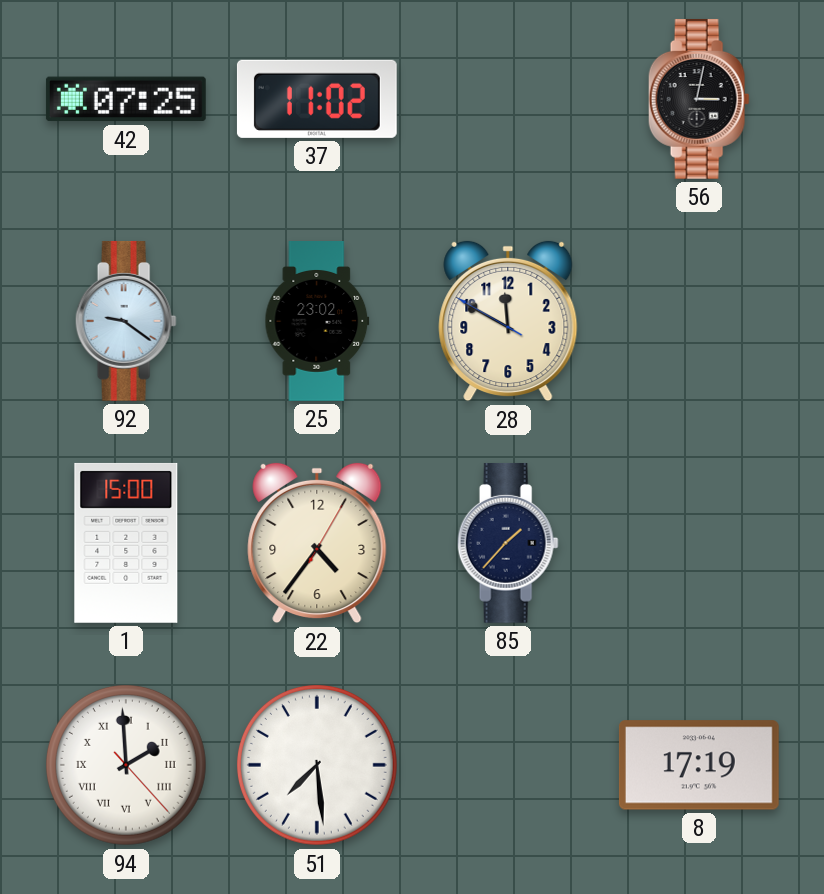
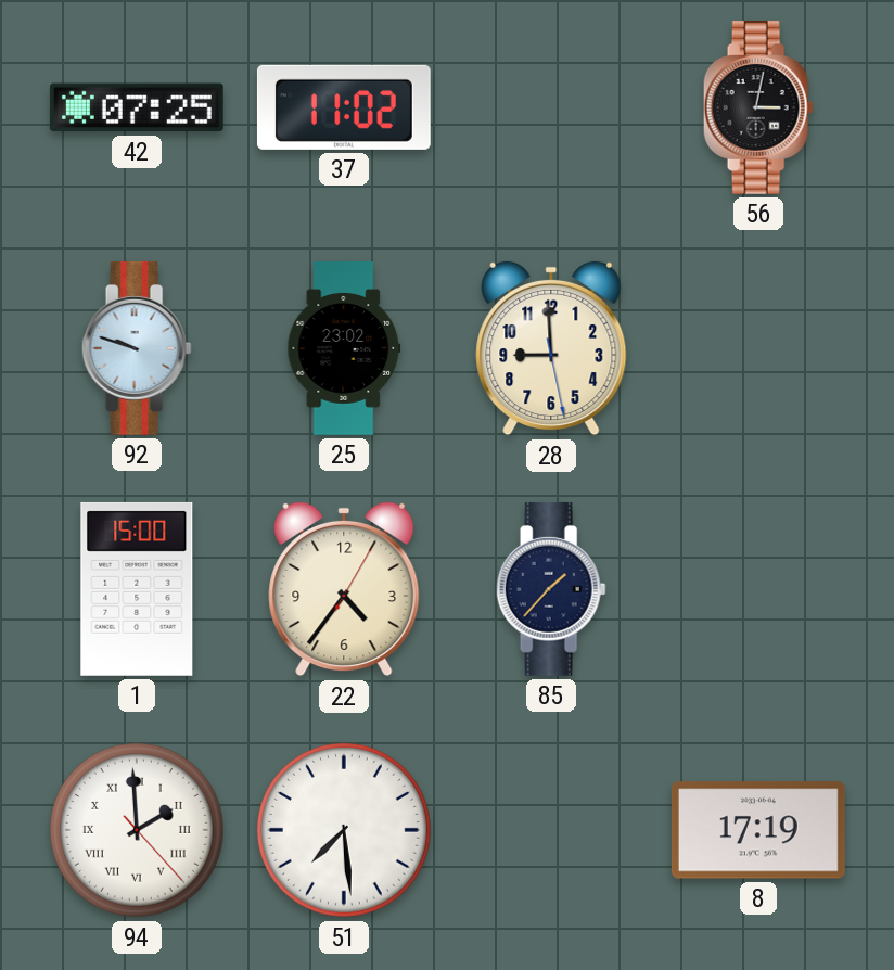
92: 9:21 -> 9:48
28: 11:49 -> 8:59
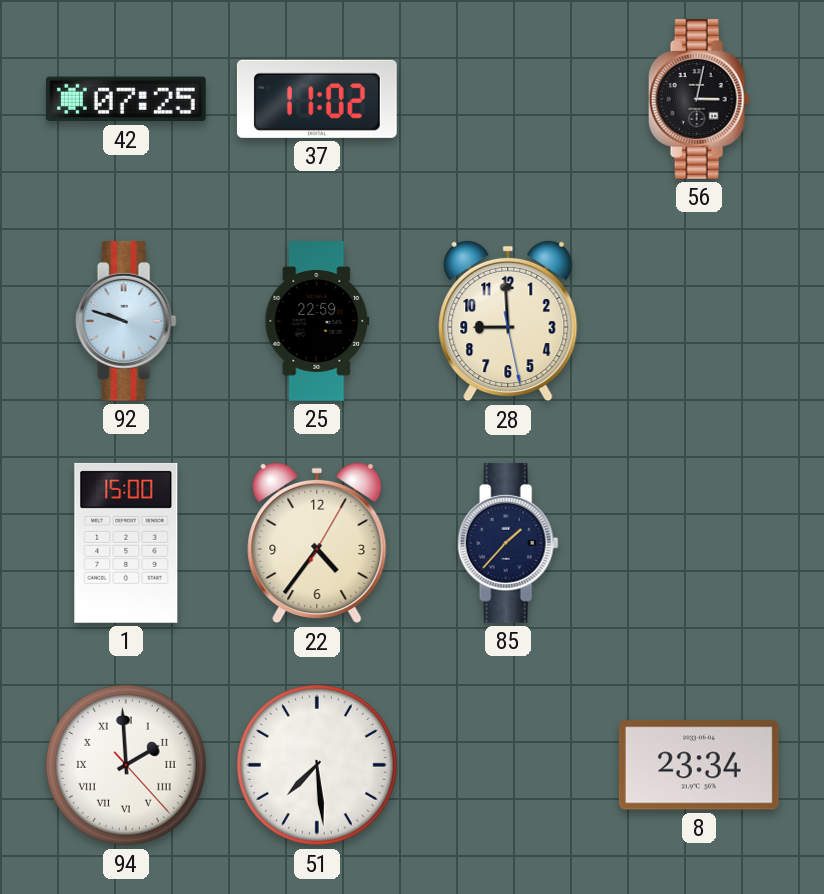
25: 23:02 -> 22:59
8: 17:19 -> 23:34
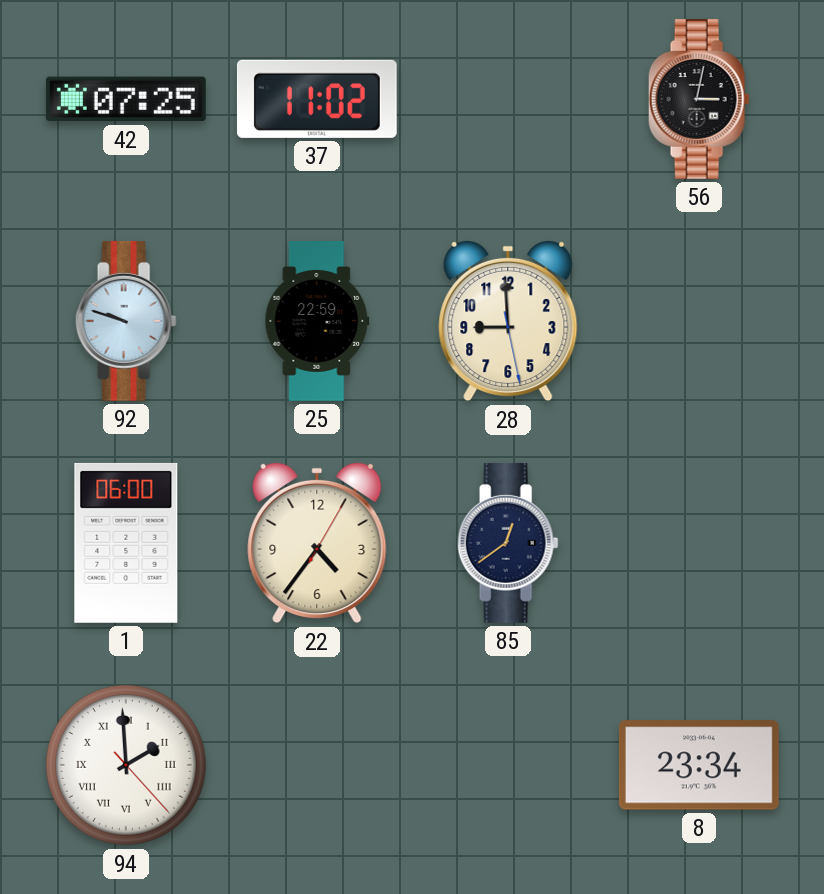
1: 15:00 -> 06:00
85: 1:37 -> 12:39
51: 7:29 -> none
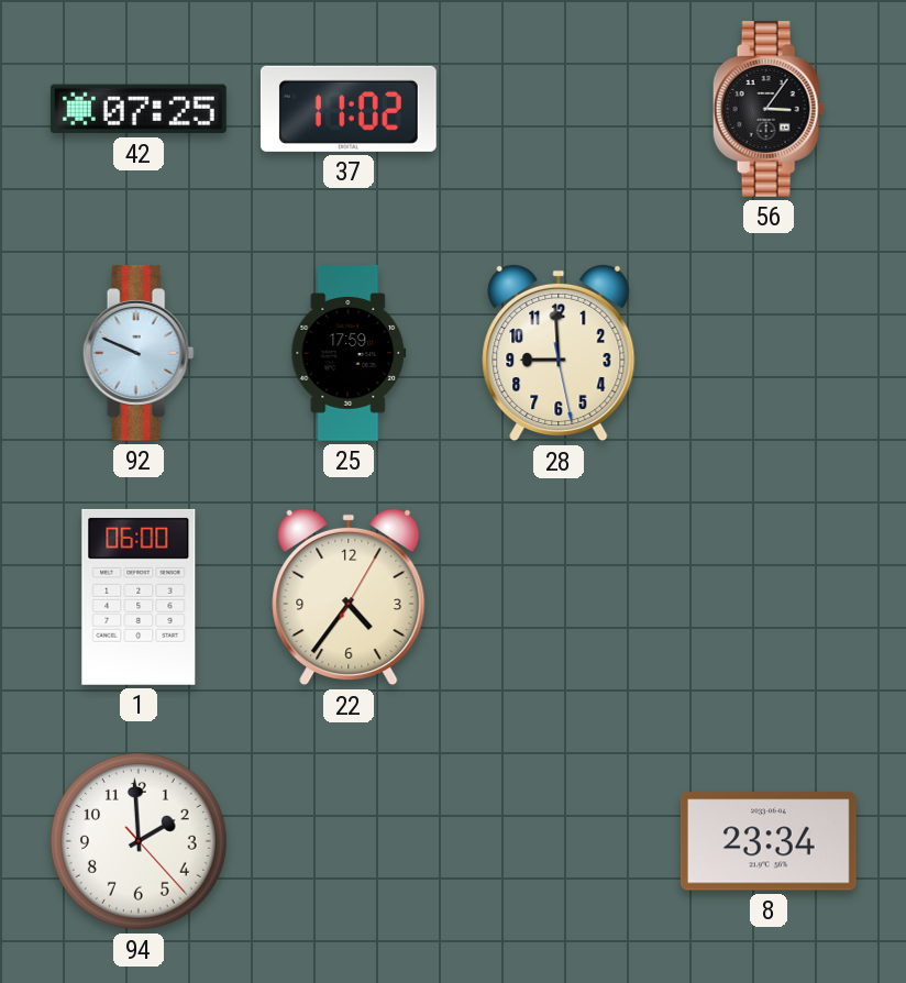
56: 3:02 -> 3:06
92: 9:48 -> 9:49
25: 22:59 -> 17:59
85: 12:39 -> none
94 numerals: Roman -> Arabic
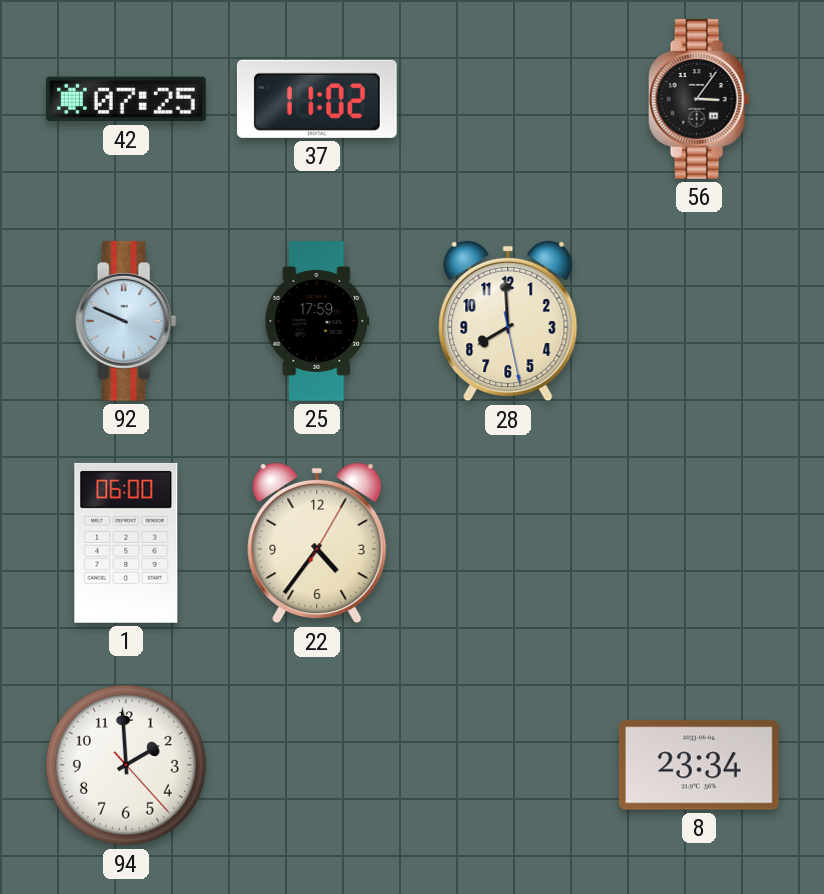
28: 8:59 -> 7:59
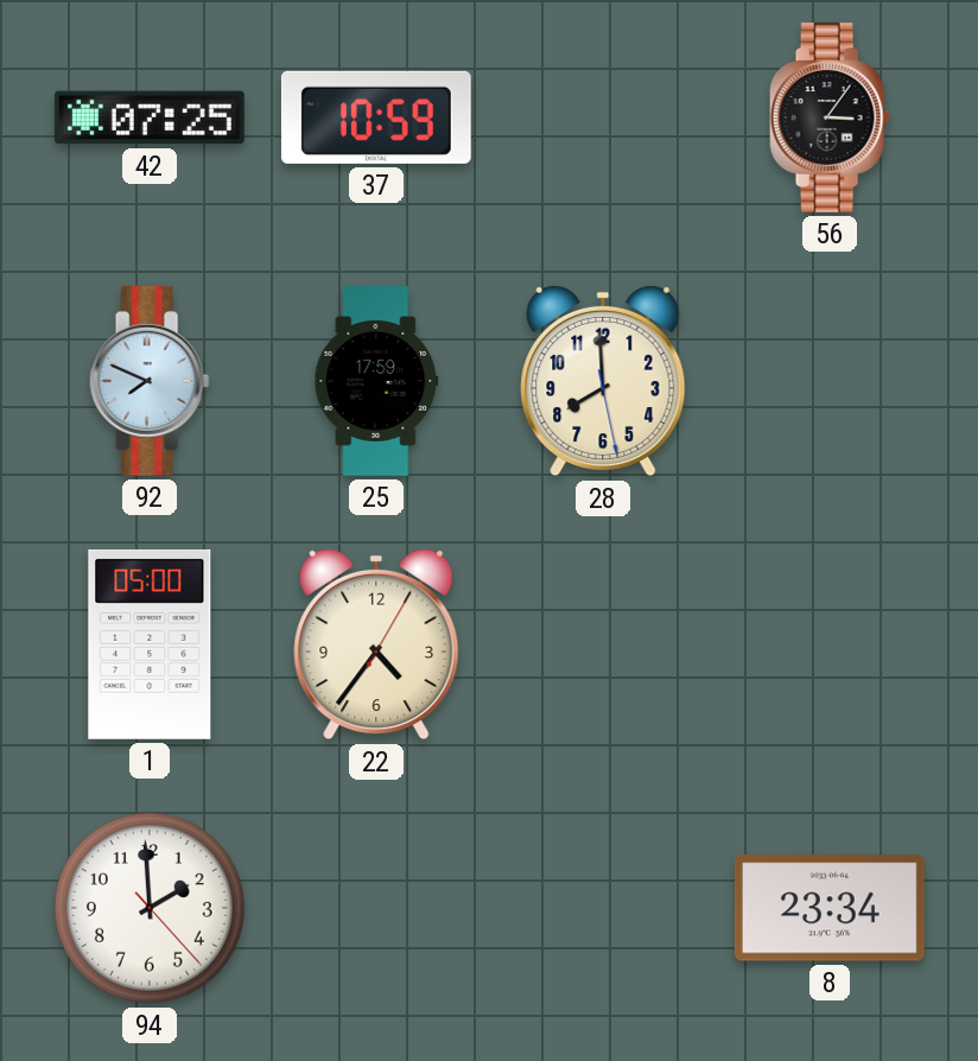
37: 11:02 -> 10:59
92: 9:49 -> 7:49
1: 06:00 -> 05:00
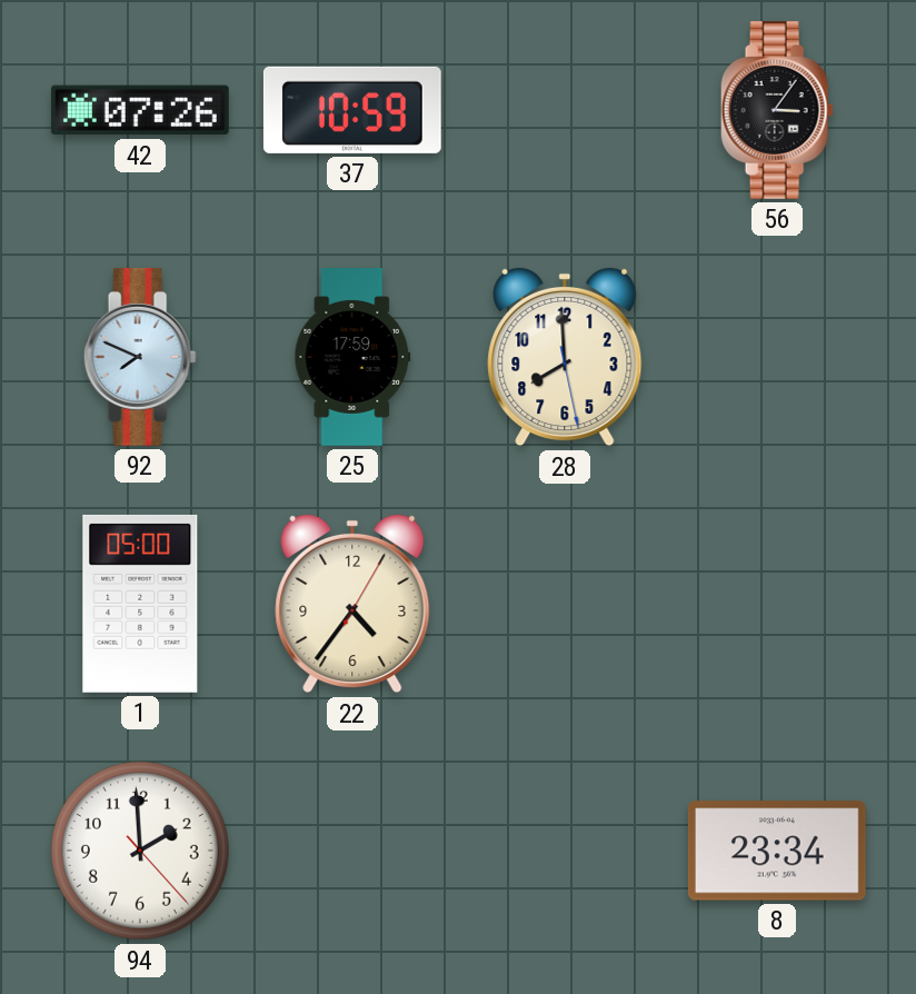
42: 07:25 -> 07:26
